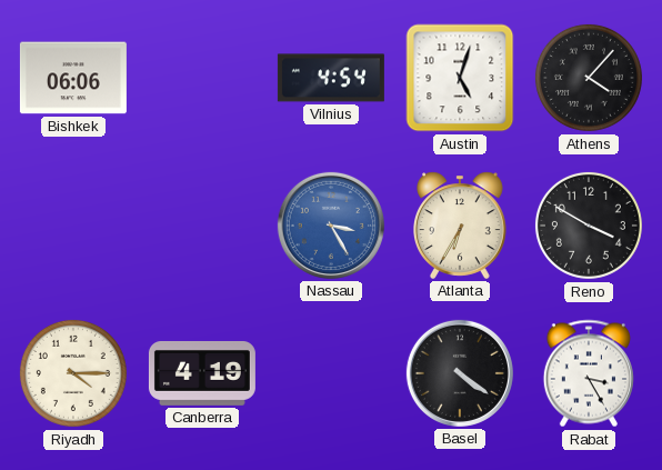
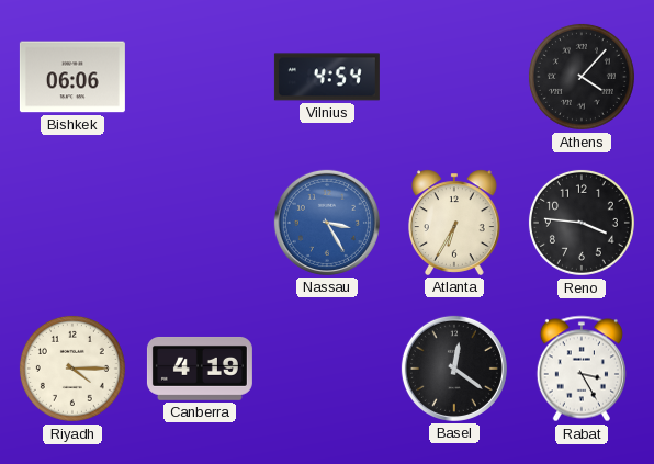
Austin: 5:03 -> none
Reno: 3:50 -> 3:46
Basel: 4:21 -> 12:21
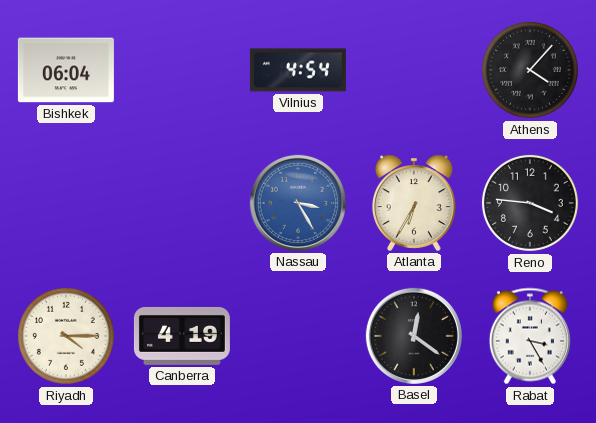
Bishkek: 06:06 -> 06:04
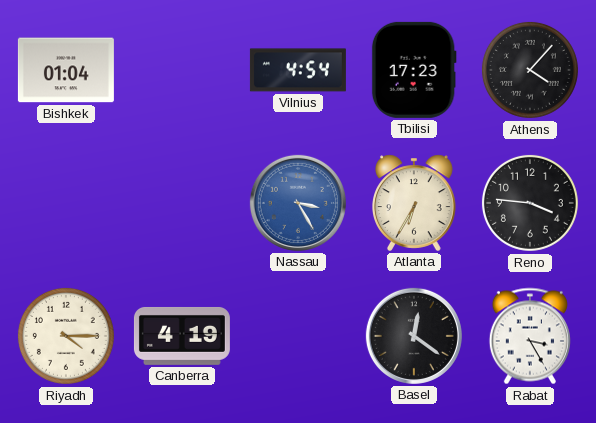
Bishkek: 06:04 -> 01:04
Tbilisi: none -> 17:23
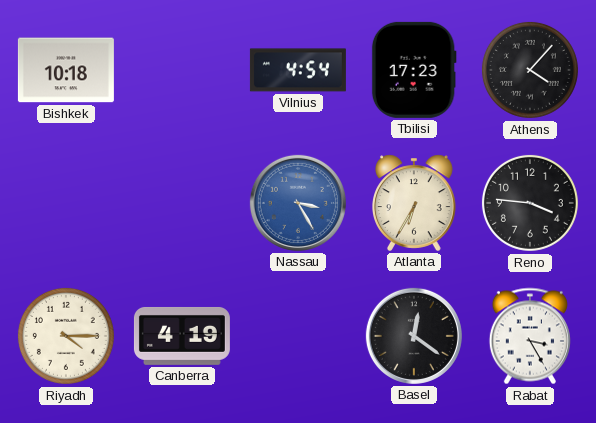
Bishkek: 01:04 -> 10:18
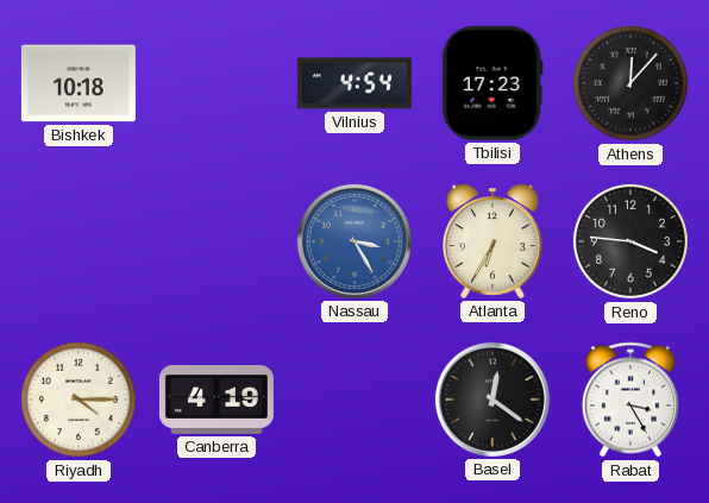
Athens: 4:07 -> 12:07
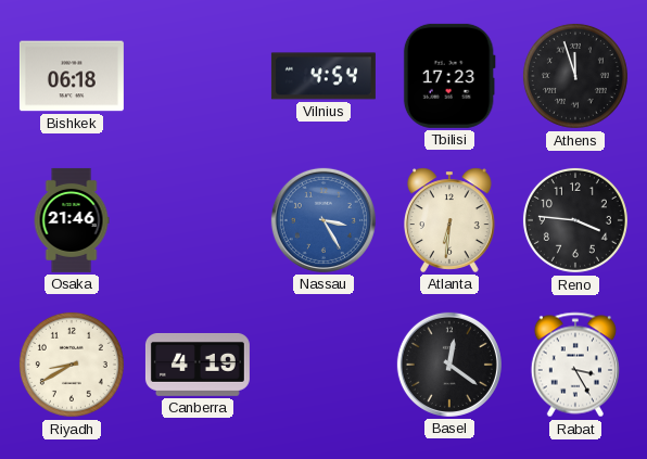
Bishkek: 10:18 -> 06:18
Athens: 12:07 -> 11:57
Osaka: none -> 21:46
Atlanta: 6:35 -> 6:31
Riyadh: 4:15 -> 8:40
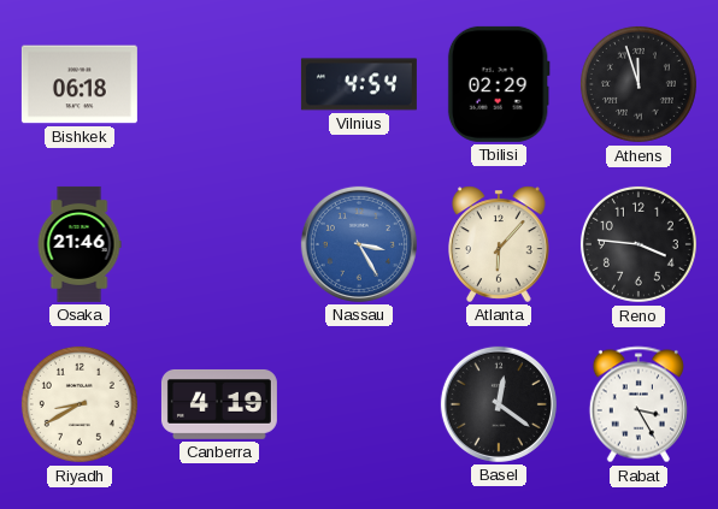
Tbilisi: 17:23 -> 02:29
Atlanta: 6:31 -> 6:07
